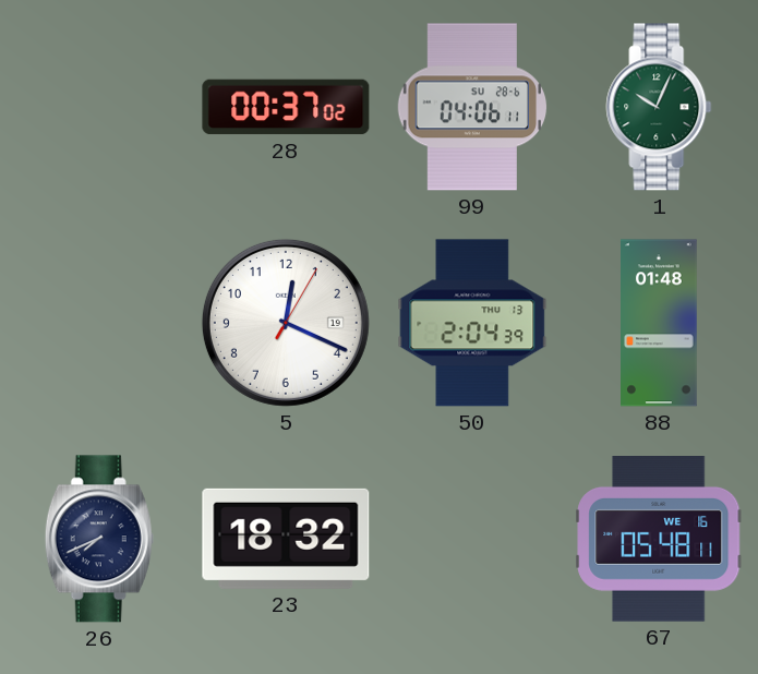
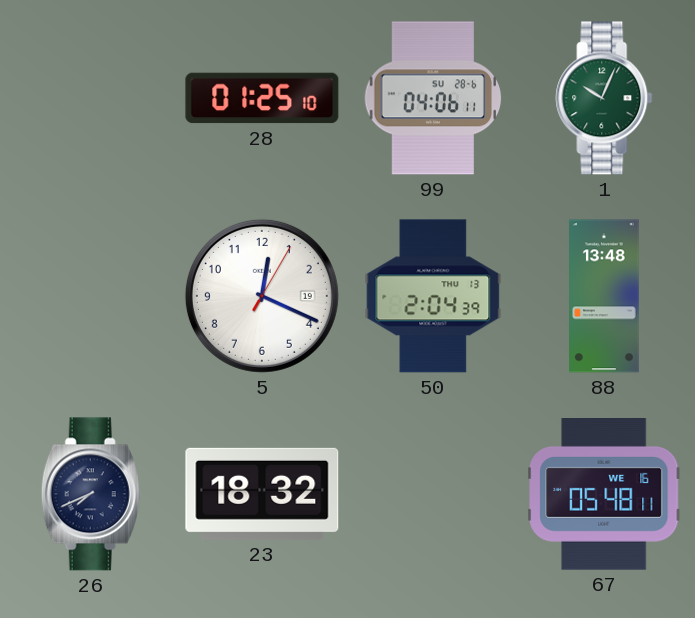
28: 00:37 -> 01:25
88: 01:48 -> 13:48
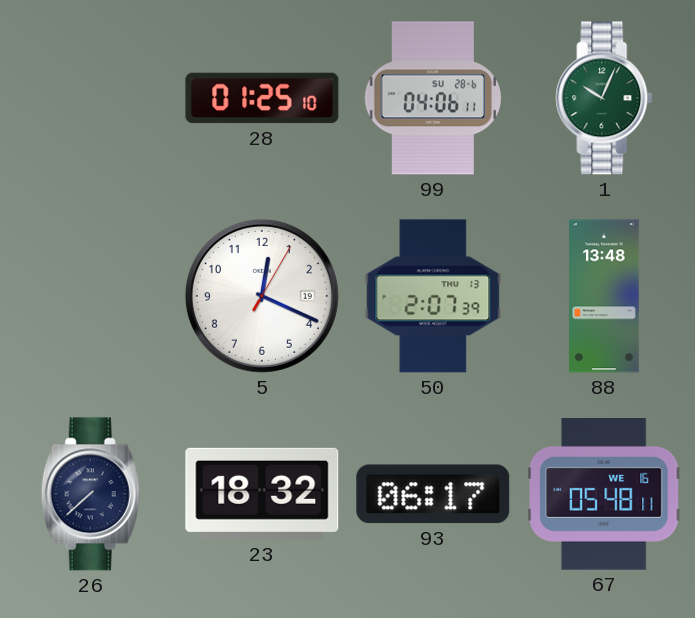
50: 2:04 -> 2:07
26: 7:41 -> 7:38
93: none -> 06:17
